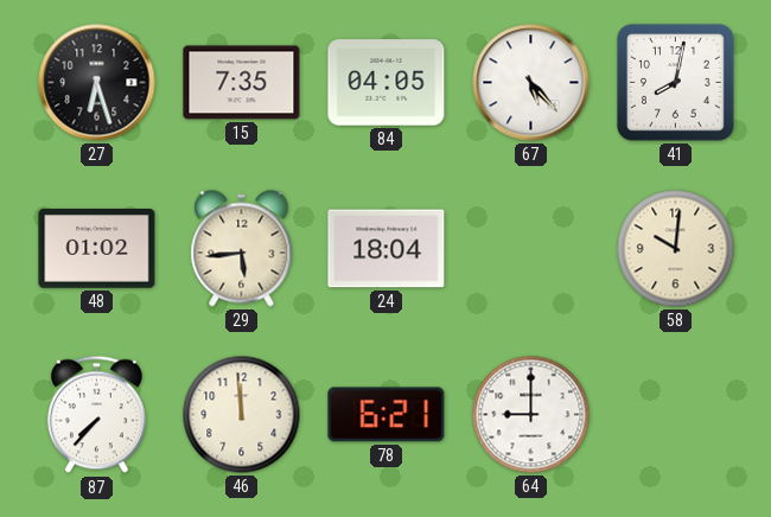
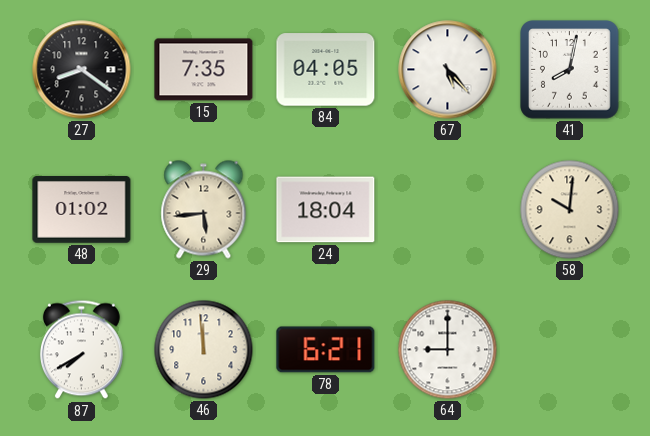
27: 6:27 -> 8:21
87: 7:37 -> 7:40
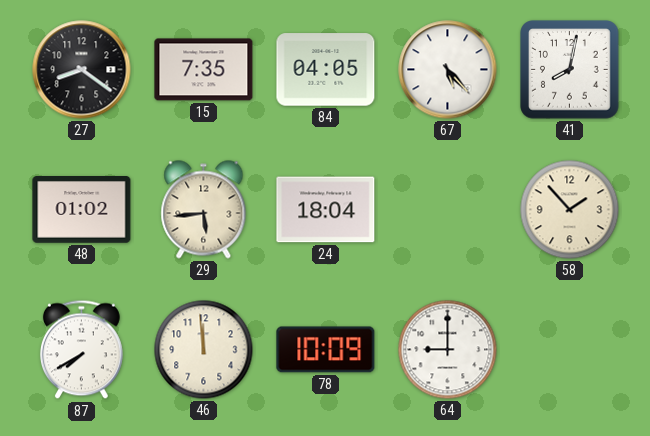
58: 10:01 -> 1:53
78: 6:21 -> 10:09
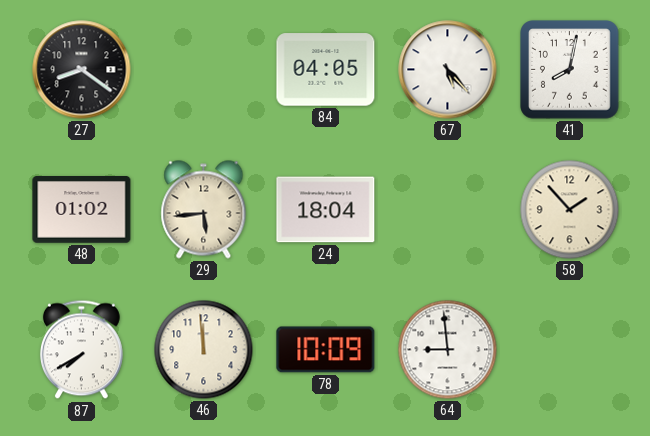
15: 7:35 -> none
64: 9:00 -> 8:59
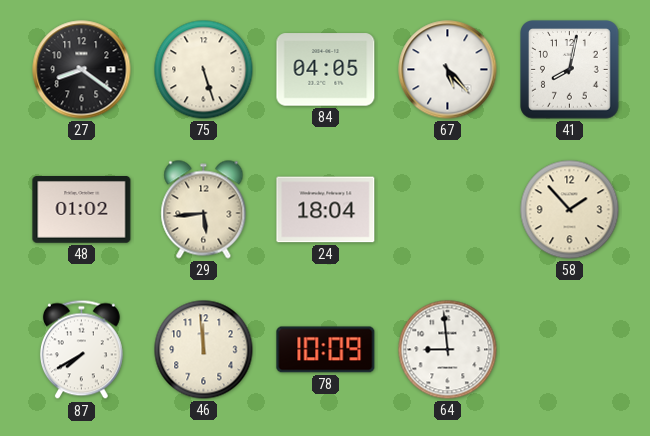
75: none -> 5:27
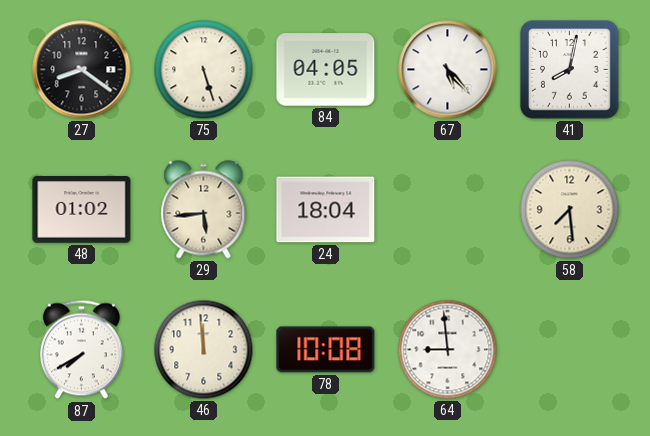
58: 1:53 -> 7:29
78: 10:09 -> 10:08
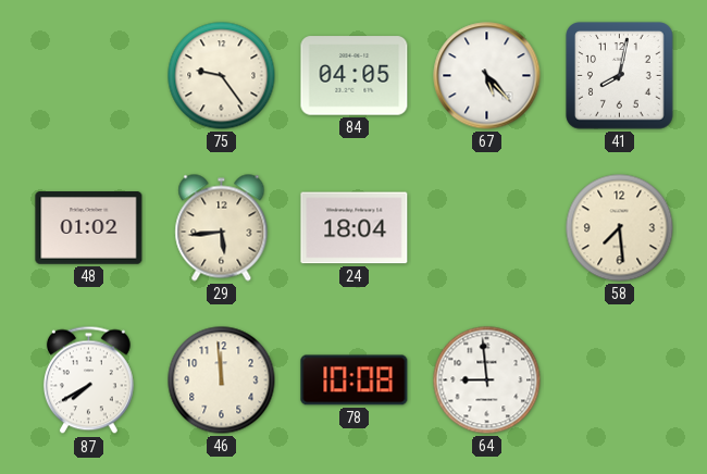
27: 8:21 -> none
75: 5:27 -> 9:24
